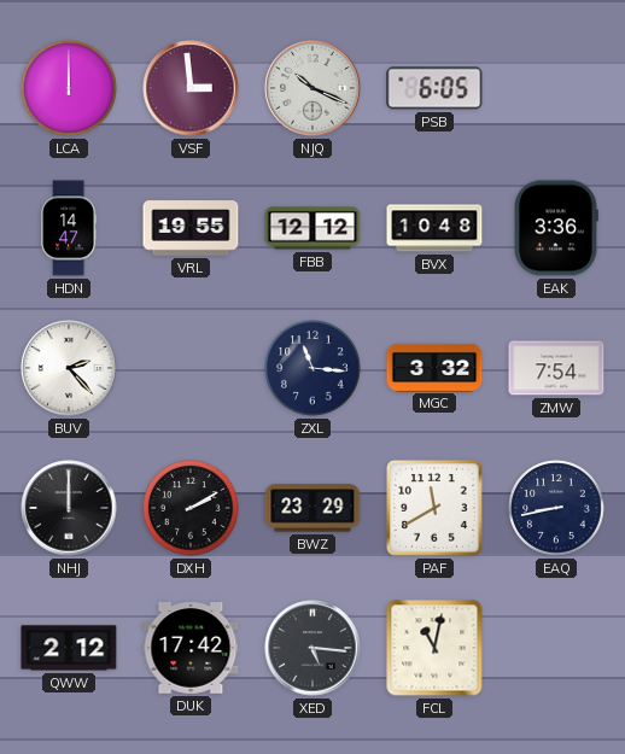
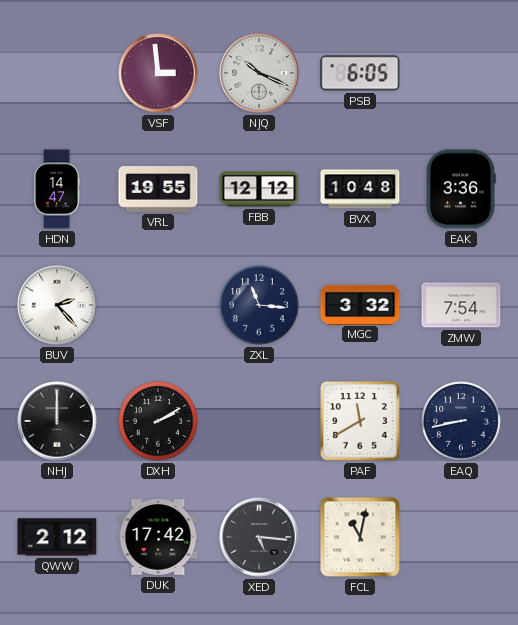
LCA: 12:00 -> none
BWZ: 23:29 -> none
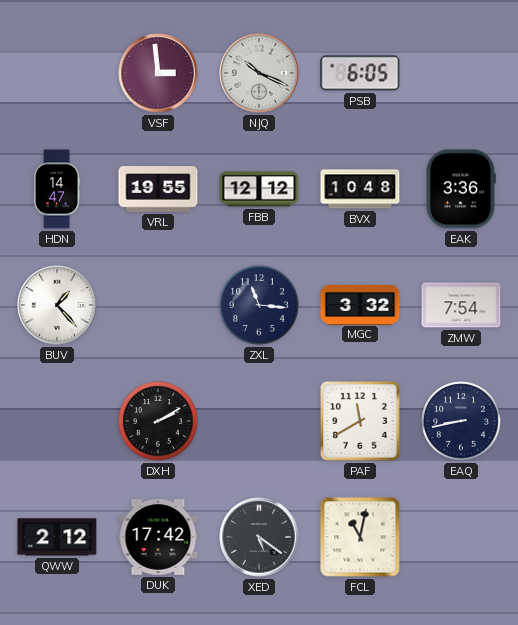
BUV: 2:23 -> 1:23
NHJ: 12:00 -> none
XED: 5:16 -> 5:21
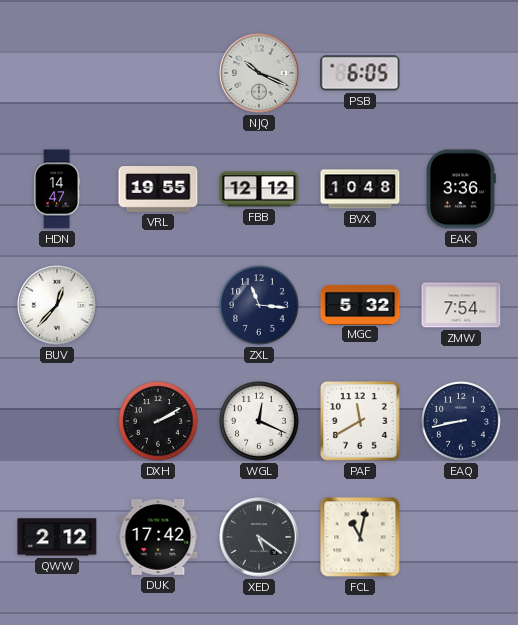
VSF: 2:59 -> none
BUV: 1:23 -> 12:37
MGC: 3:32 -> 5:32
WGL: none -> 12:19
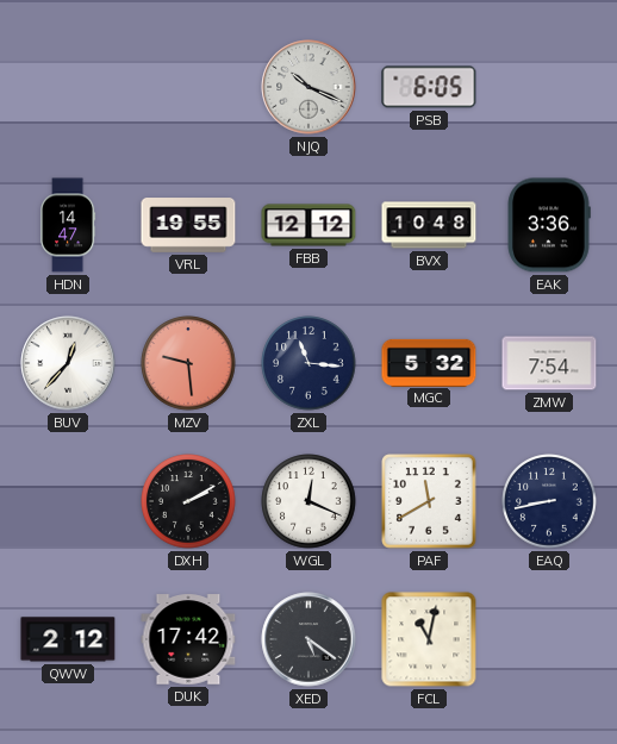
MZV: none -> 9:29
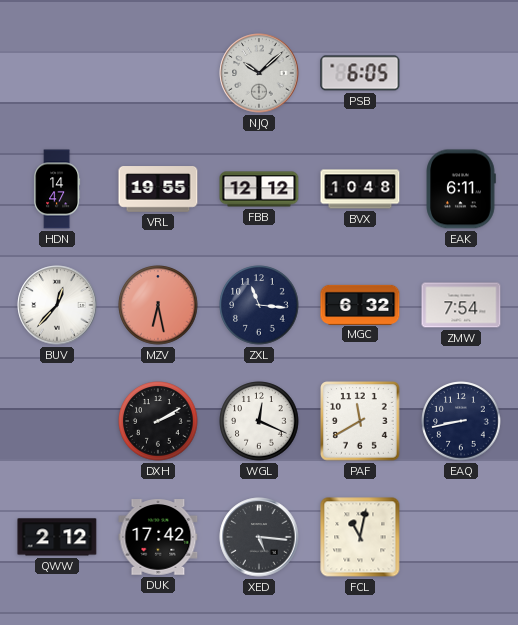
NJQ: 10:19 -> 10:08
EAK: 3:36 -> 6:11
MZV: 9:29 -> 6:28
MGC: 5:32 -> 6:32
XED: 5:21 -> 5:16
